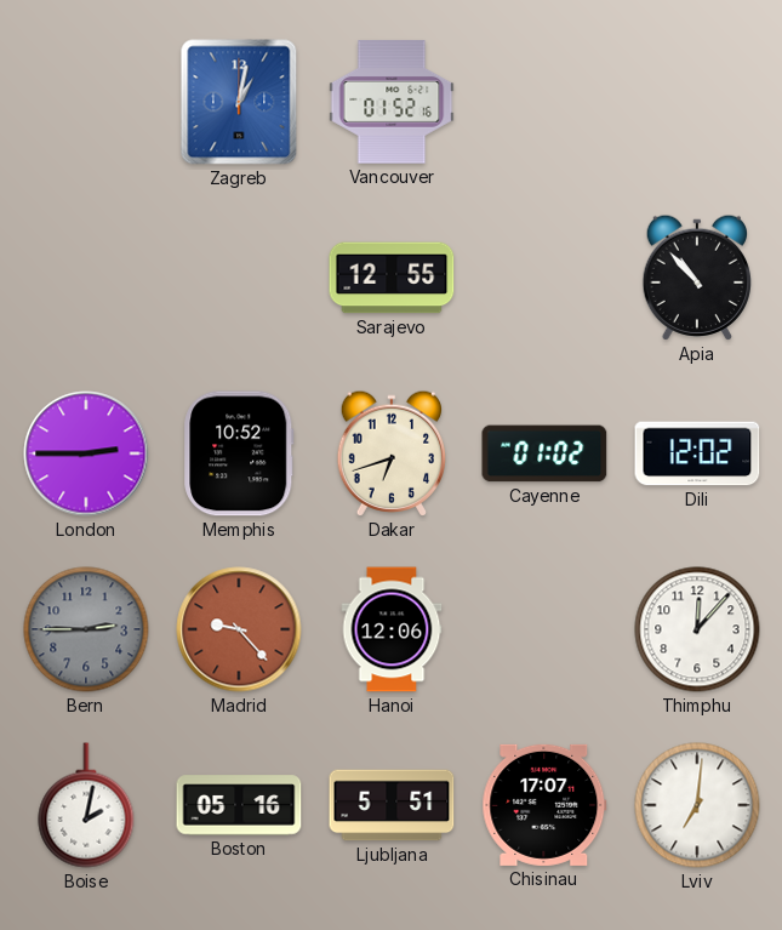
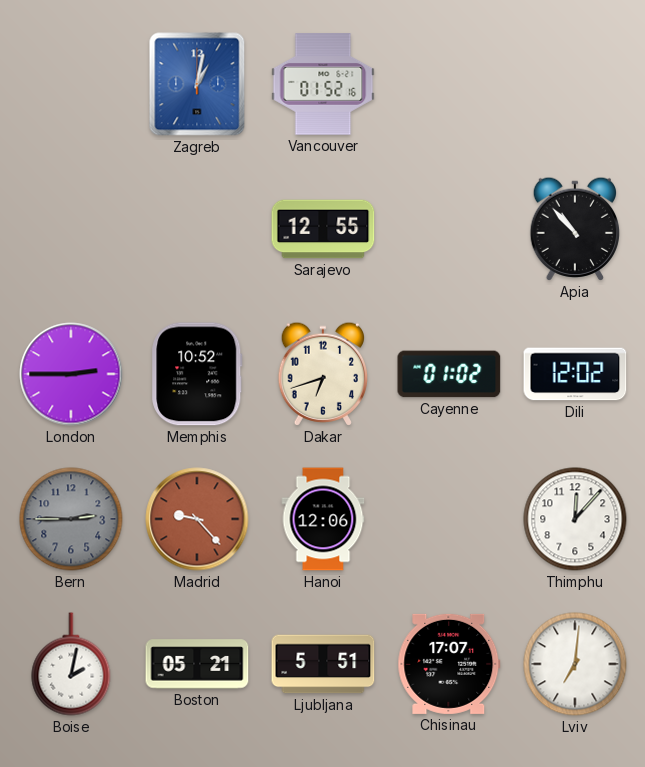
Boston: 05:16 -> 05:21
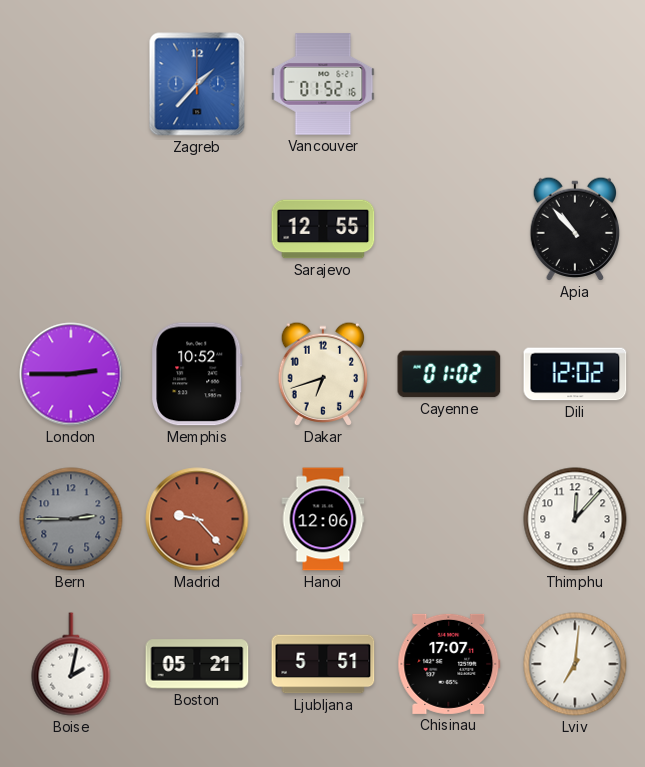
Zagreb: 1:02 -> 1:37
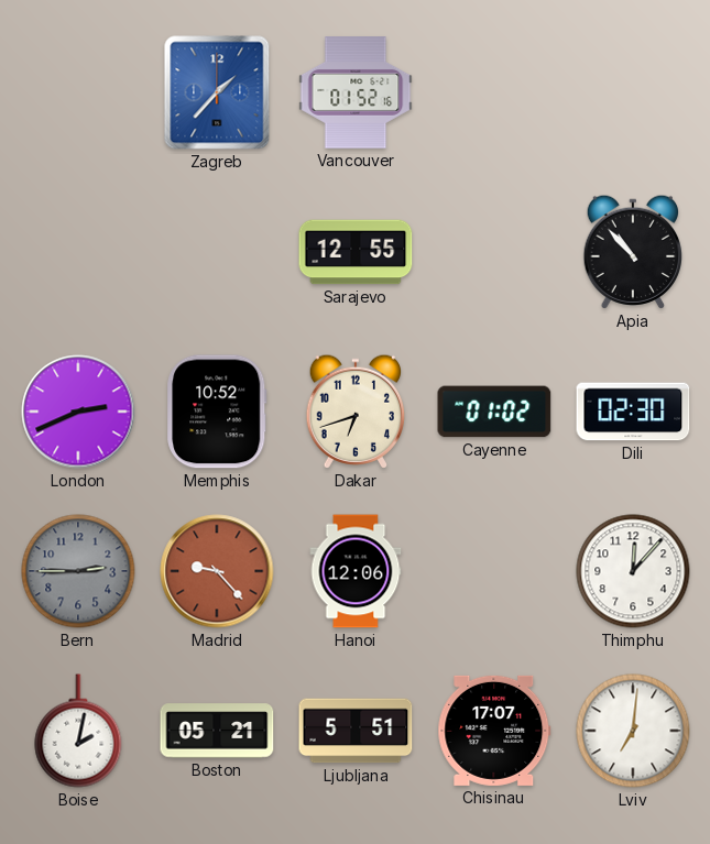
London: 2:45 -> 2:41
Dili: 12:02 -> 02:30
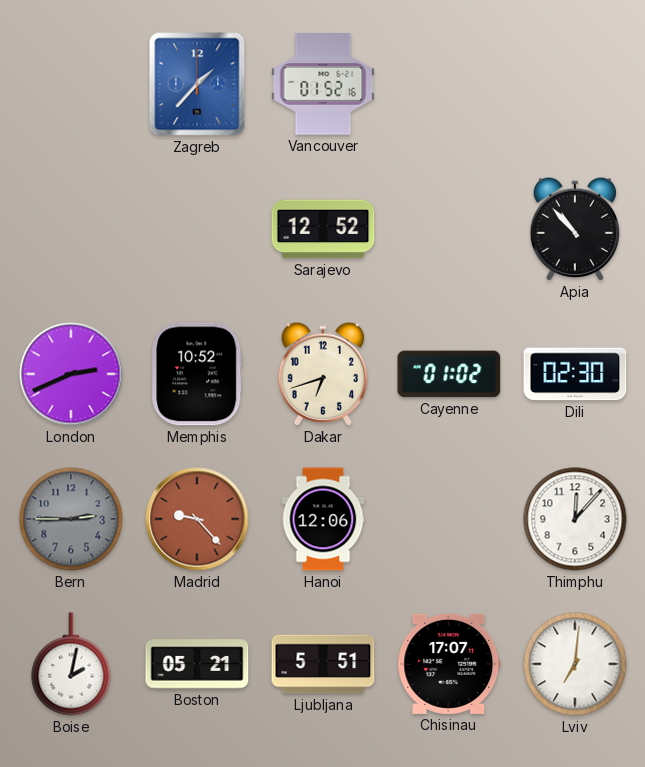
Sarajevo: 12:55 -> 12:52
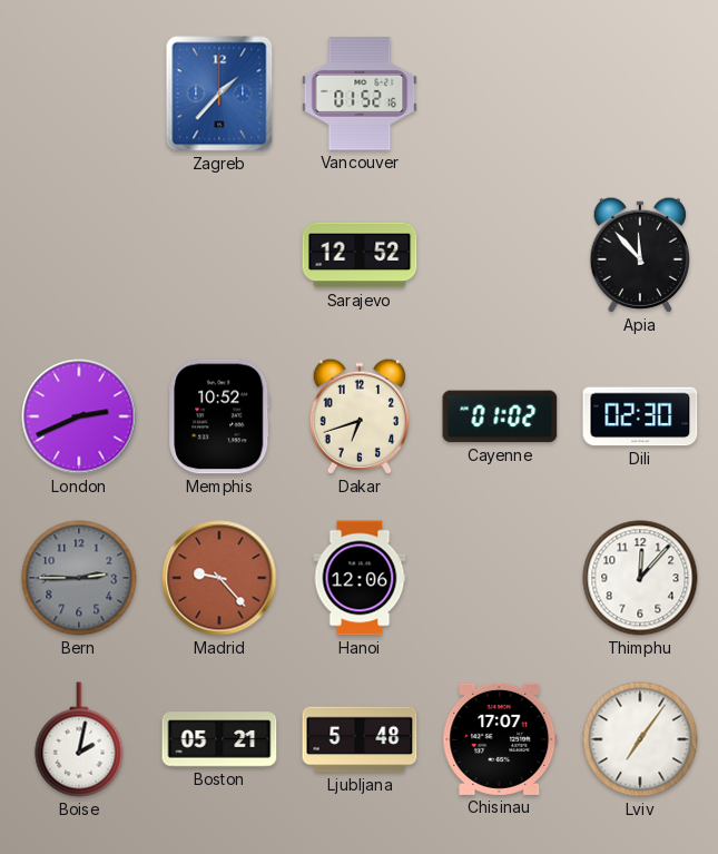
Apia: 10:53 -> 11:53
Ljubljana: 5:51 -> 5:48
Lviv: 7:01 -> 7:06
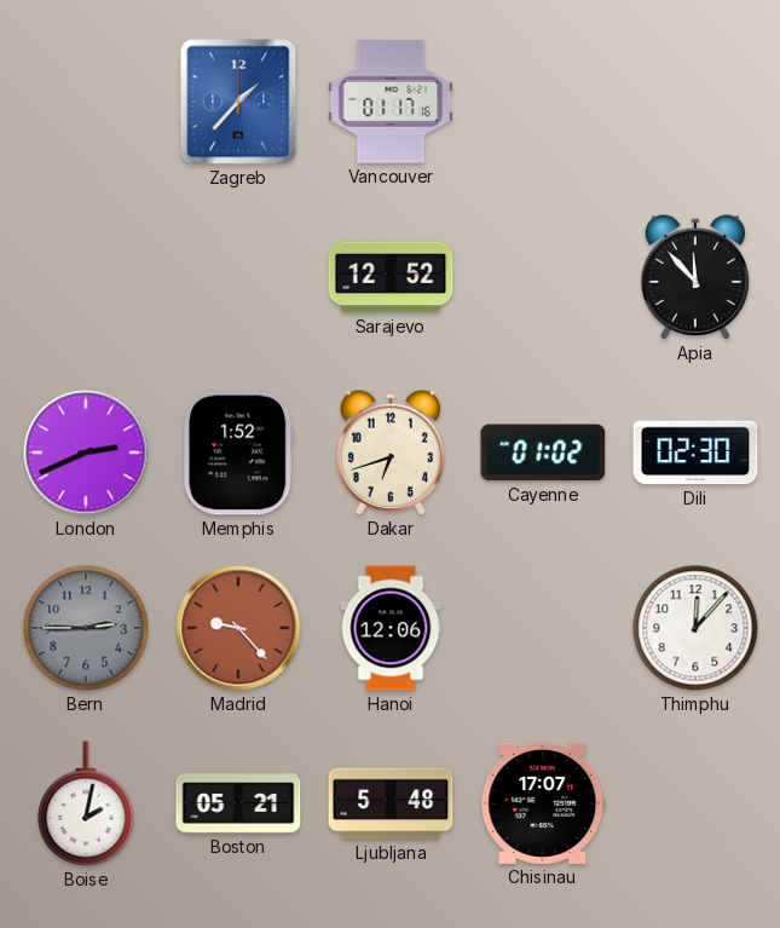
Vancouver: 01:52 -> 01:17
Memphis: 10:52 -> 1:52
Lviv: 7:06 -> none
